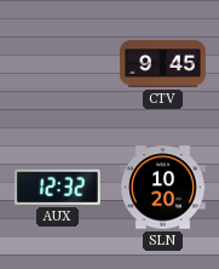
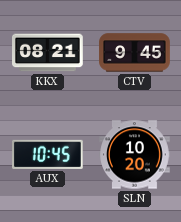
KKX: none -> 08:21
AUX: 12:32 -> 10:45
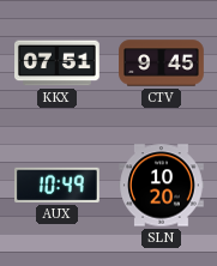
KKX: 08:21 -> 07:51
AUX: 10:45 -> 10:49
